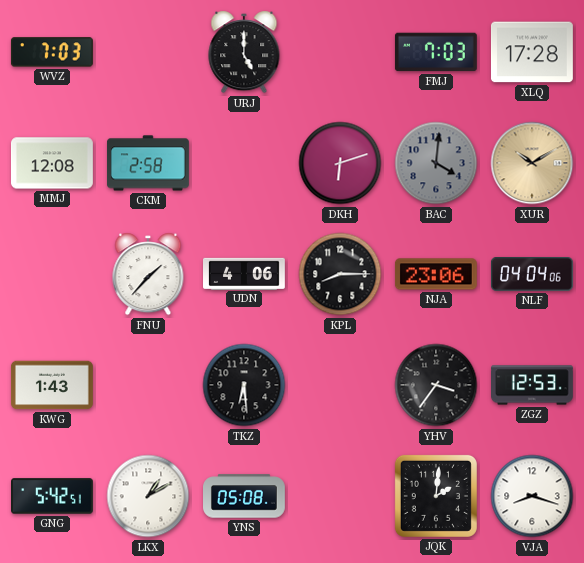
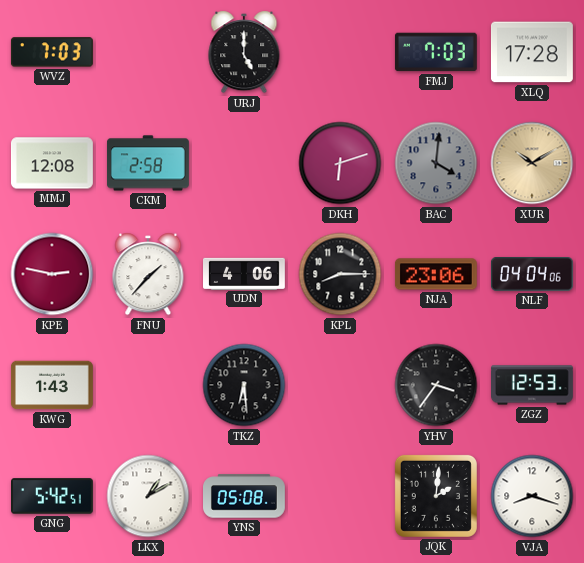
KPE: none -> 2:47
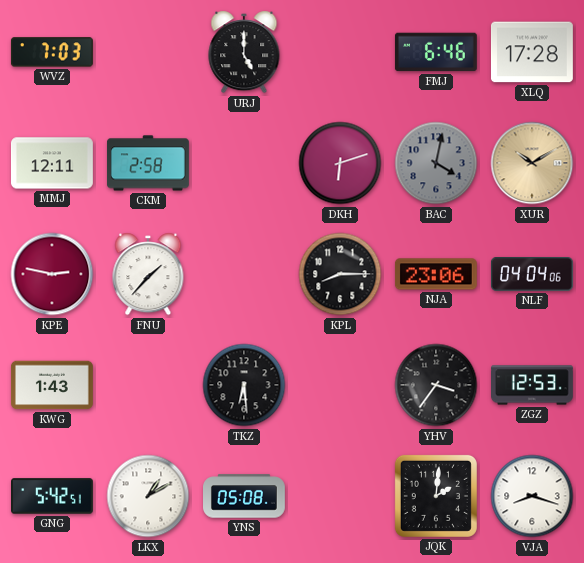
FMJ: 7:03 -> 6:46
MMJ: 12:08 -> 12:11
BAC: 4:01 -> 4:02
UDN: 4:06 -> none
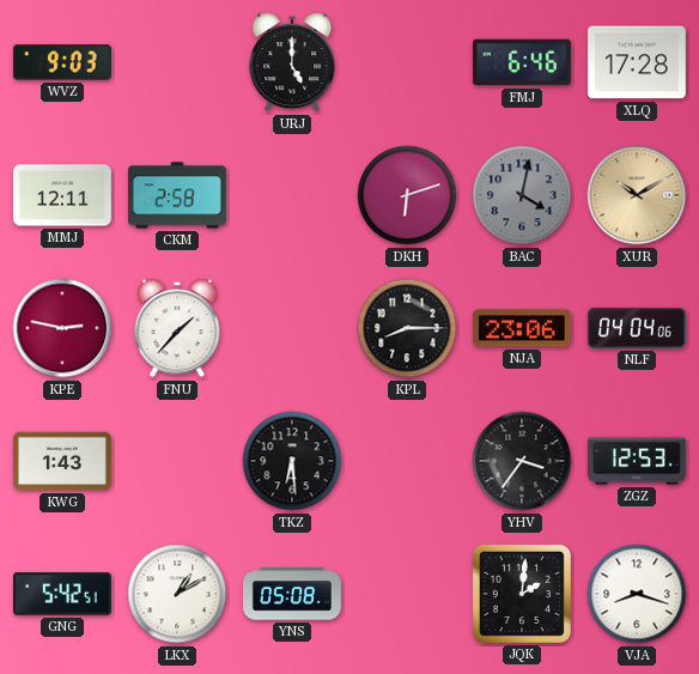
WVZ: 7:03 -> 9:03
